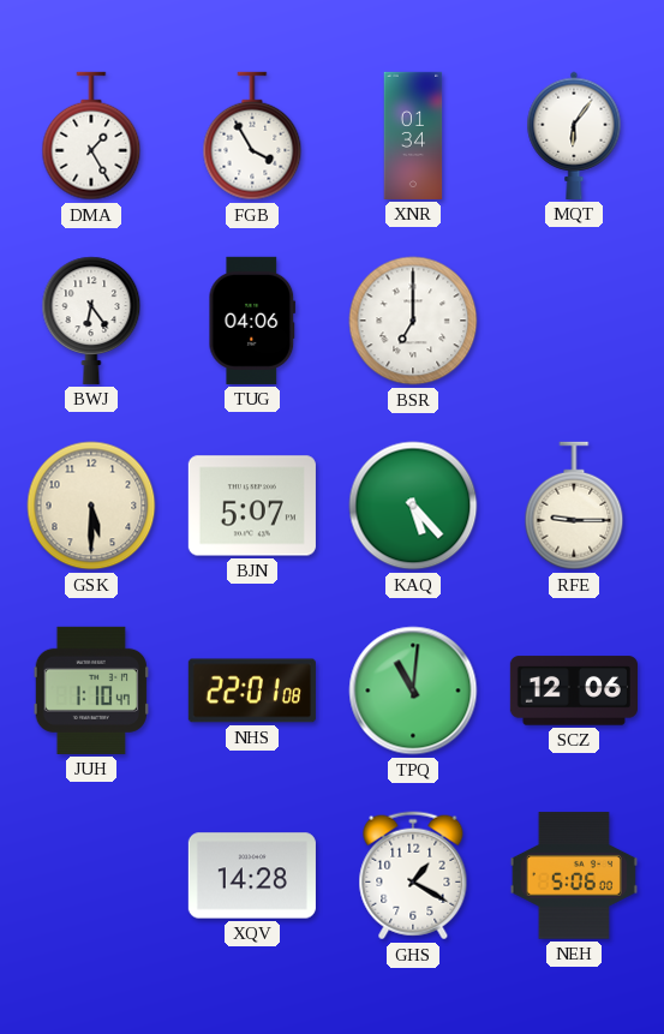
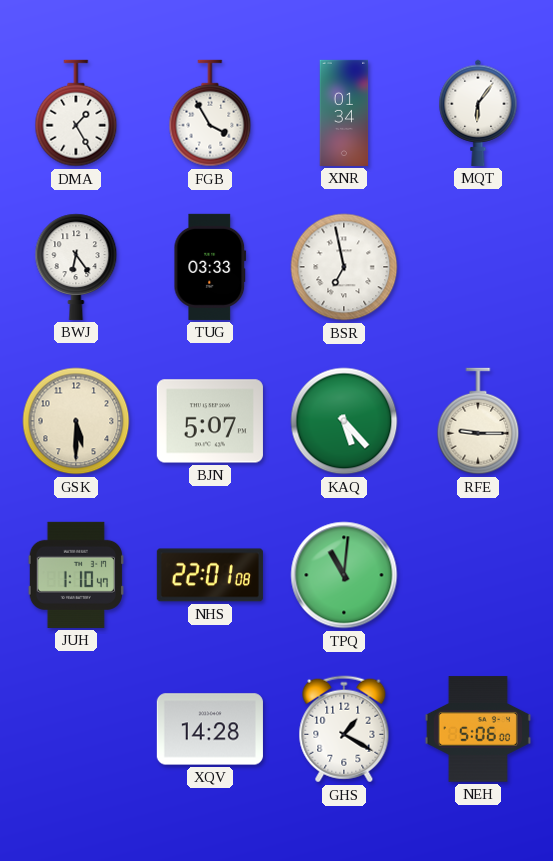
TUG: 04:06 -> 03:33
BSR: 7:00 -> 6:58
SCZ: 12:06 -> none
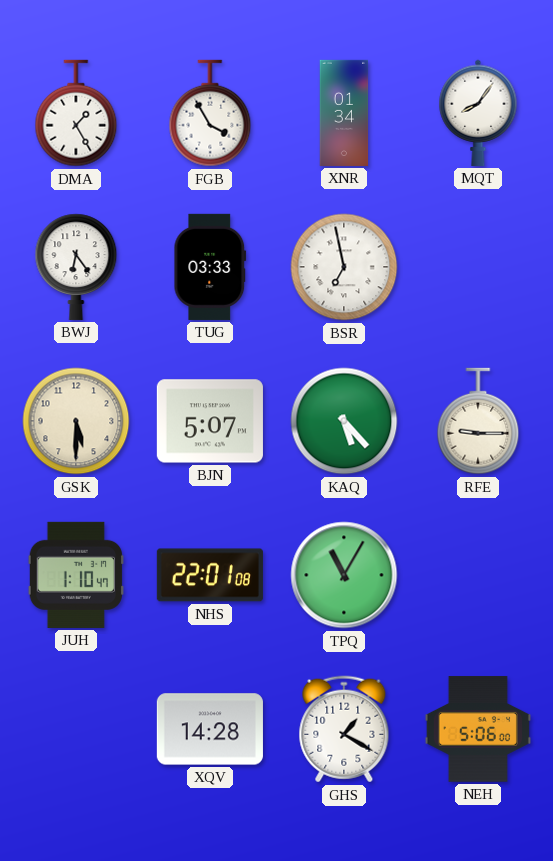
MQT: 6:06 -> 8:06
TPQ: 11:01 -> 11:05
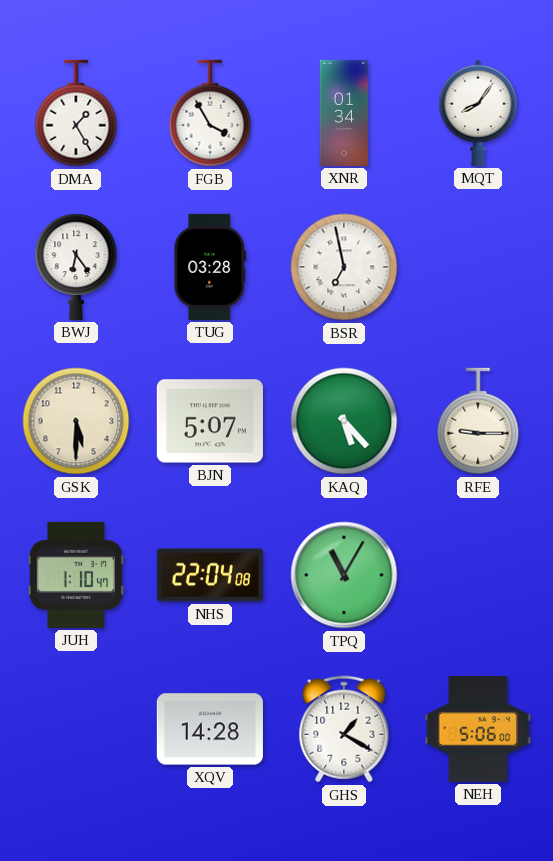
TUG: 03:33 -> 03:28
NHS: 22:01 -> 22:04
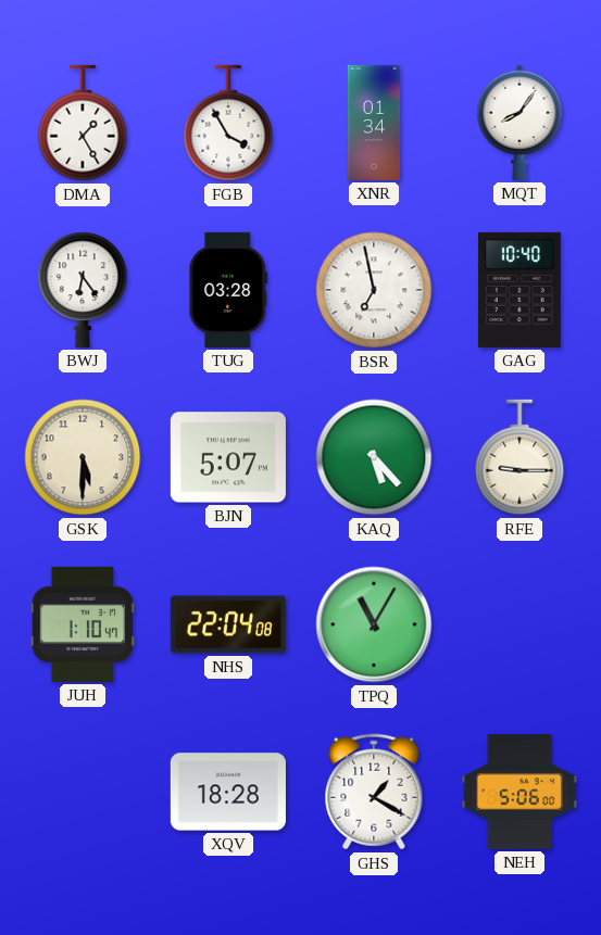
GAG: none -> 10:40
XQV: 14:28 -> 18:28
